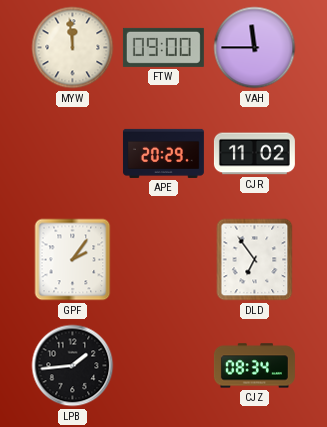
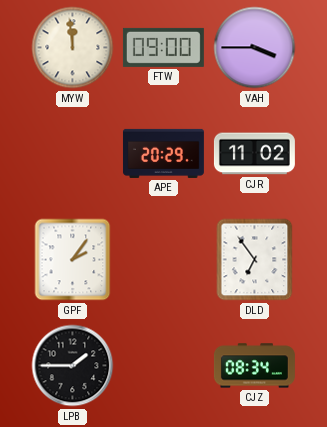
VAH: 11:45 -> 3:45
LPB: 1:44 -> 1:45
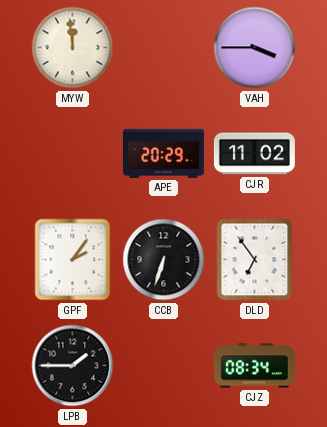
FTW: 09:00 -> none
CCB: none -> 6:33
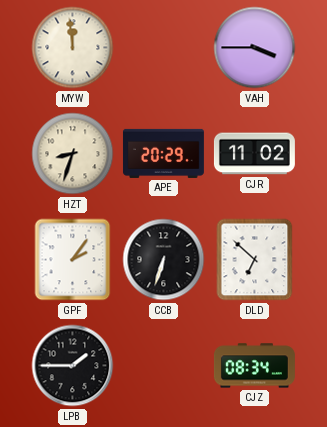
HZT: none -> 8:33
DLD: 6:54 -> 6:52
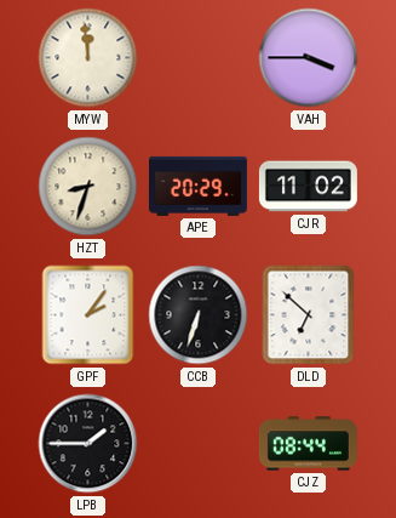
CJZ: 08:34 -> 08:44
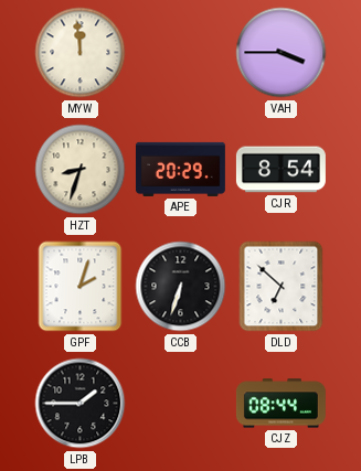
CJR: 11:02 -> 8:54
GPF: 2:06 -> 2:03
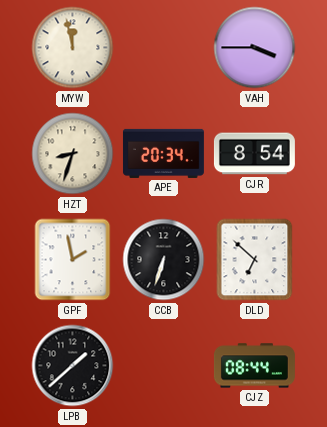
MYW: 11:59 -> 11:58
APE: 20:29 -> 20:34
GPF: 2:03 -> 1:58
LPB: 1:45 -> 1:38
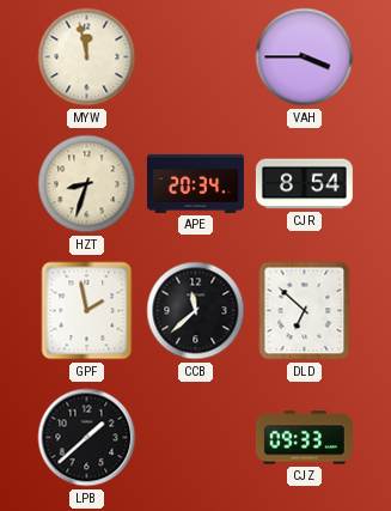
CCB: 6:33 -> 11:38
CJZ: 08:44 -> 09:33
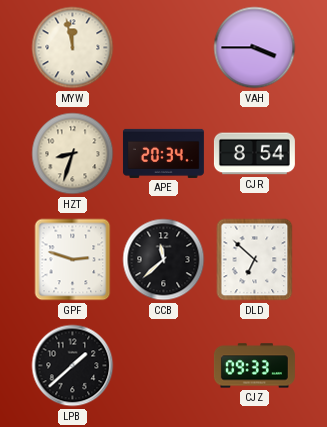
GPF: 1:58 -> 2:48
